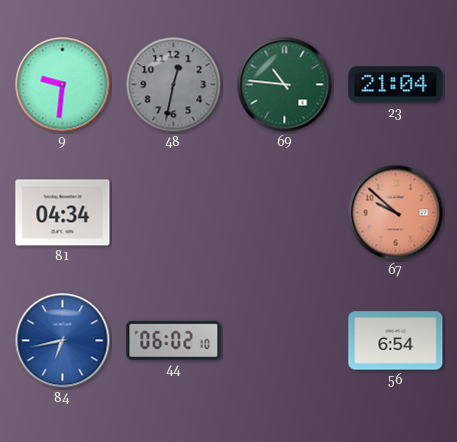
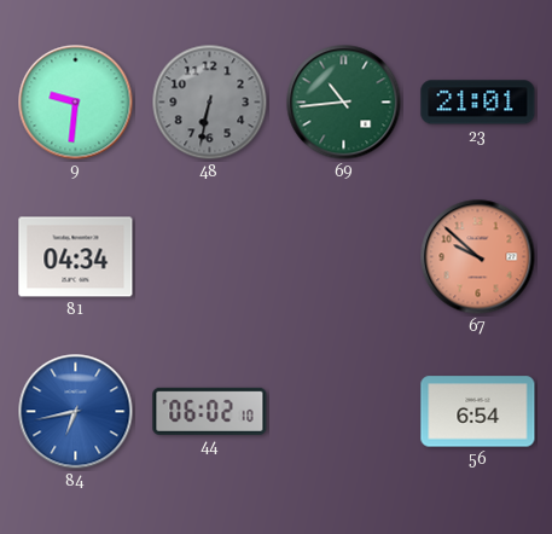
48: 12:32 -> 6:32
69: 10:46 -> 10:44
23: 21:04 -> 21:01
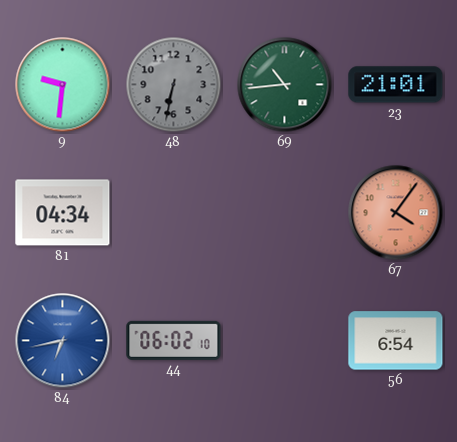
67: 9:52 -> 4:06
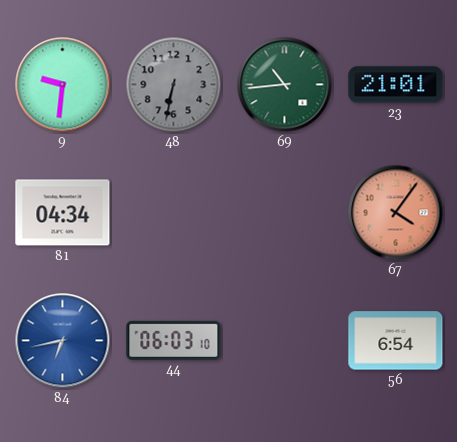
44: 06:02 -> 06:03
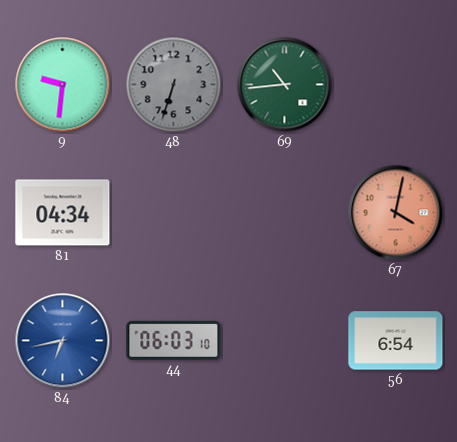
48: 6:32 -> 6:33
23: 21:01 -> none
67: 4:06 -> 4:02
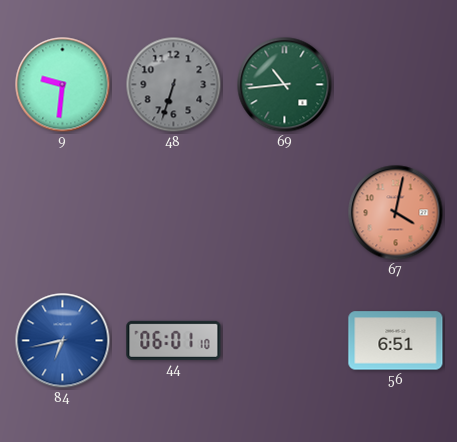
81: 04:34 -> none
44: 06:03 -> 06:01
56: 6:54 -> 6:51
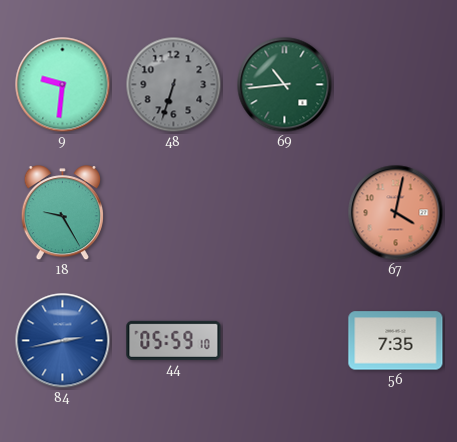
18: none -> 9:25
84: 6:43 -> 2:43
44: 06:01 -> 05:59
56: 6:51 -> 7:35
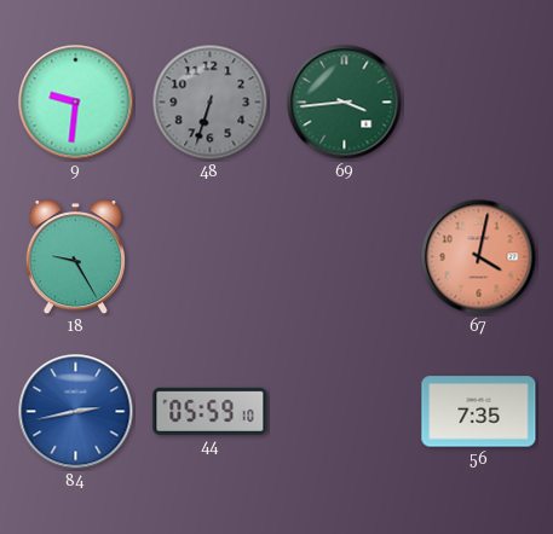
69: 10:44 -> 3:44
